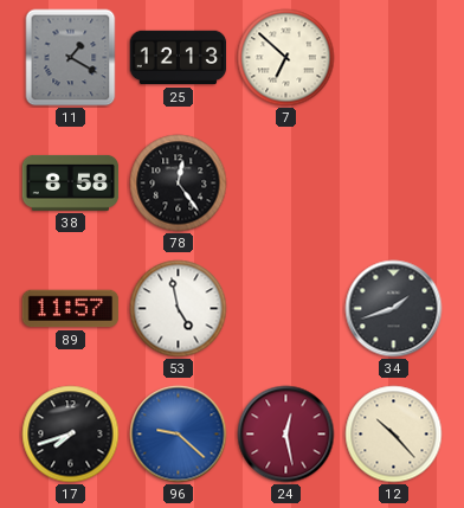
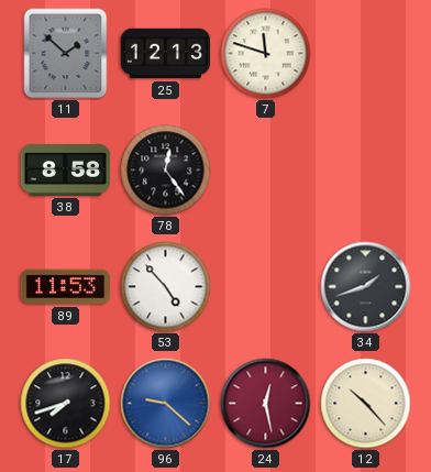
11: 1:20 -> 1:52
7: 6:52 -> 11:48
89: 11:57 -> 11:53
53: 4:58 -> 4:53
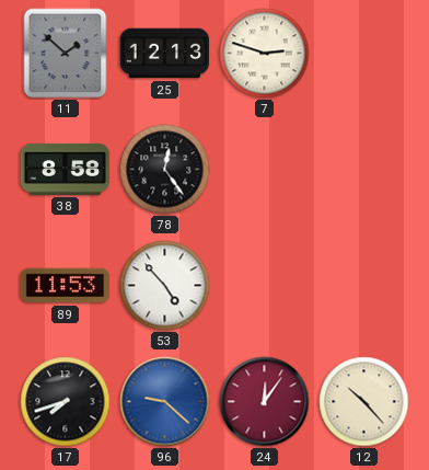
7: 11:48 -> 2:48
34: 1:42 -> none
24: 12:28 -> 12:06
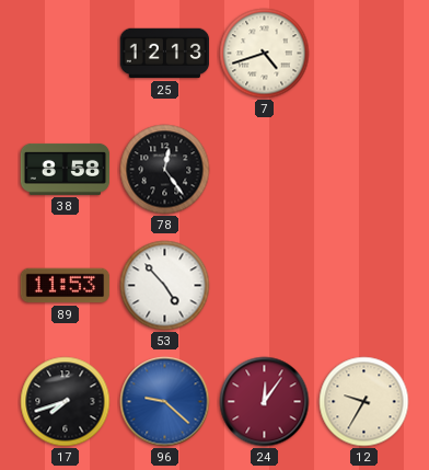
11: 1:52 -> none
7: 2:48 -> 4:42
12: 10:23 -> 9:35
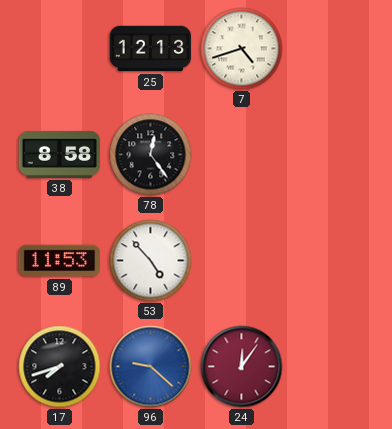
12: 9:35 -> none
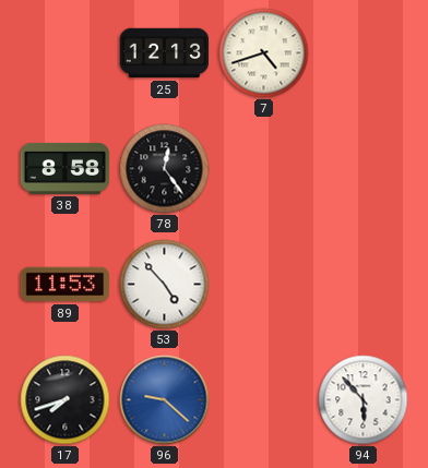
24: 12:06 -> none
94: none -> 5:53
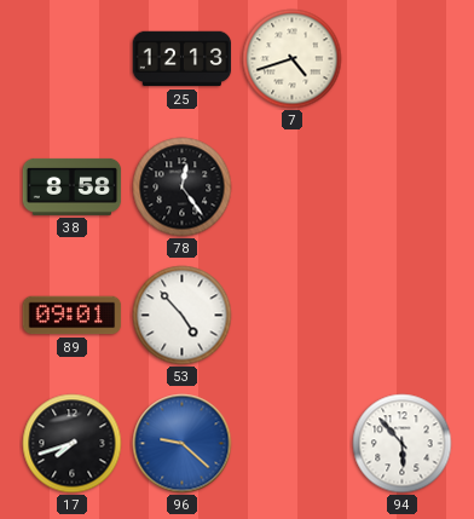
89: 11:53 -> 09:01
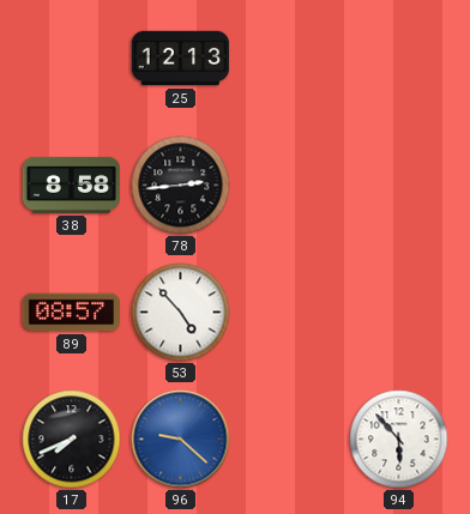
7: 4:42 -> none
78: 12:24 -> 2:44
89: 09:01 -> 08:57
17: 7:42 -> 7:41
